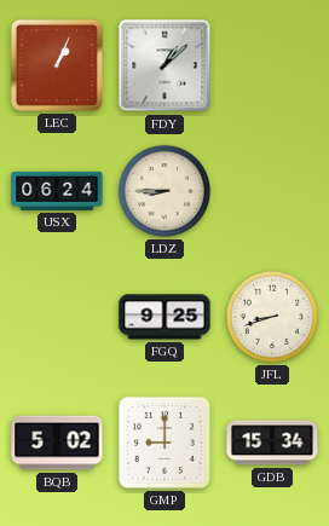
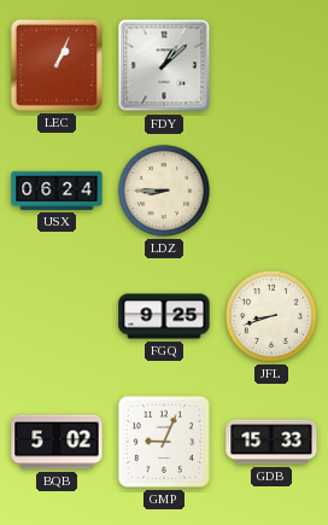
GMP: 9:00 -> 9:04
GDB: 15:34 -> 15:33
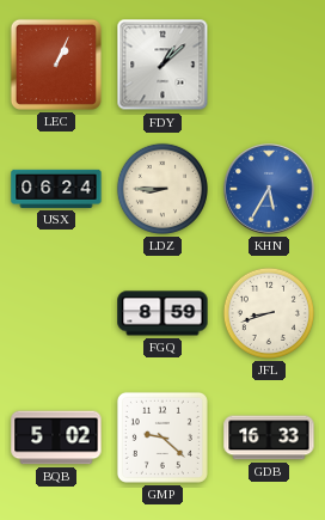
KHN: none -> 5:35
FGQ: 9:25 -> 8:59
GMP: 9:04 -> 9:22
GDB: 15:33 -> 16:33
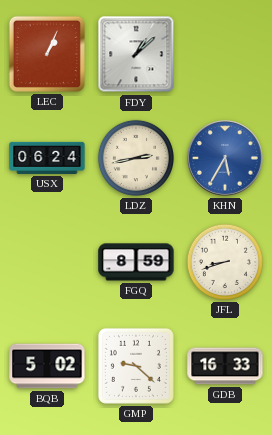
LDZ: 8:45 -> 2:43
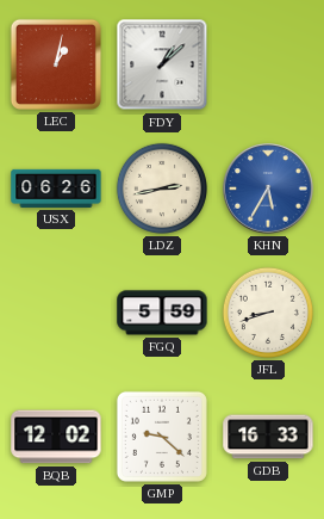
LEC: 1:04 -> 1:02
USX: 06:24 -> 06:26
FGQ: 8:59 -> 5:59
BQB: 5:02 -> 12:02
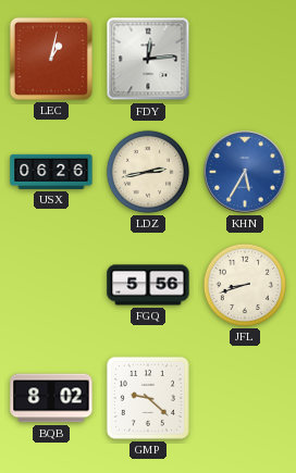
FDY: 1:08 -> 12:14
FGQ: 5:59 -> 5:56
BQB: 12:02 -> 8:02
GDB: 16:33 -> none
